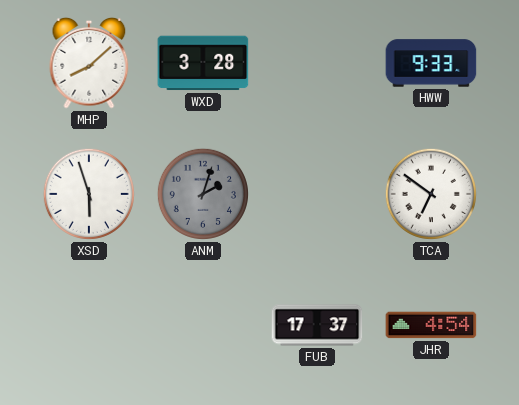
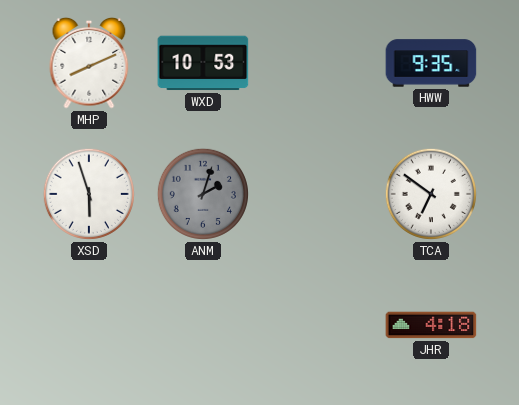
MHP: 8:08 -> 8:11
WXD: 3:28 -> 10:53
HWW: 9:33 -> 9:35
FUB: 17:37 -> none
JHR: 4:54 -> 4:18
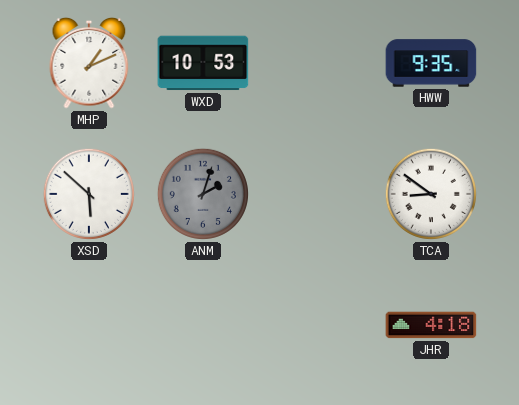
MHP: 8:11 -> 1:11
XSD: 5:57 -> 5:52
TCA: 6:51 -> 8:51
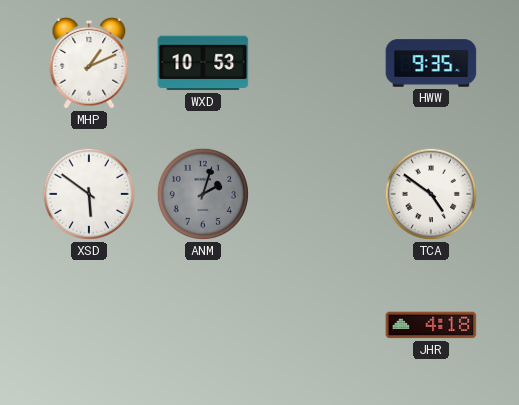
XSD: 5:52 -> 5:51
TCA: 8:51 -> 4:51
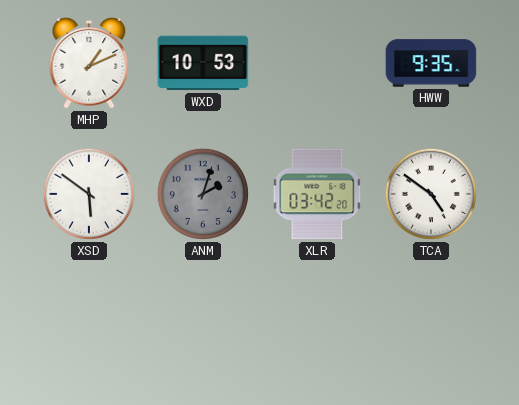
XLR: none -> 03:42
JHR: 4:18 -> none
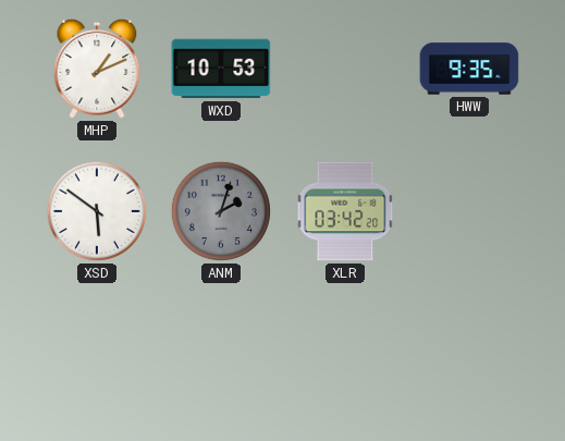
TCA: 4:51 -> none
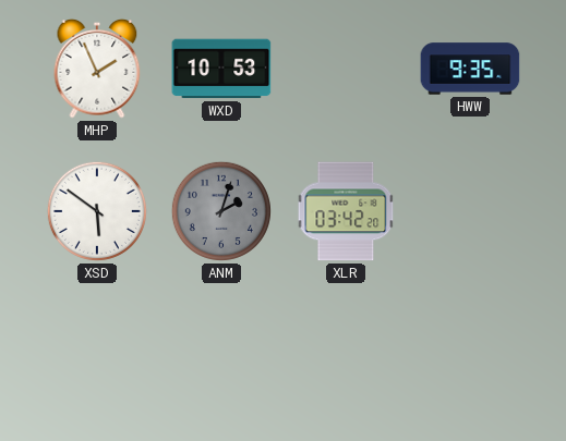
MHP: 1:11 -> 1:56
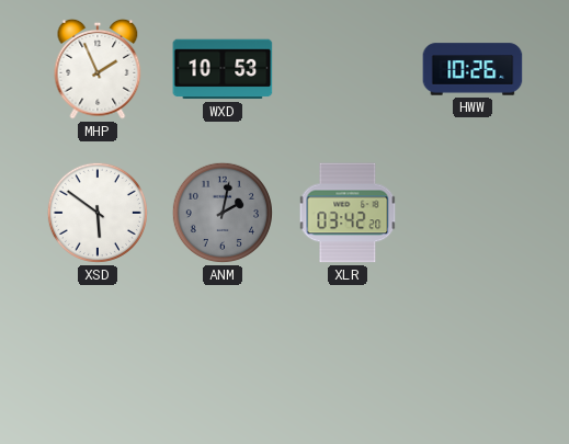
HWW: 9:35 -> 10:26
ANM: 2:03 -> 2:02
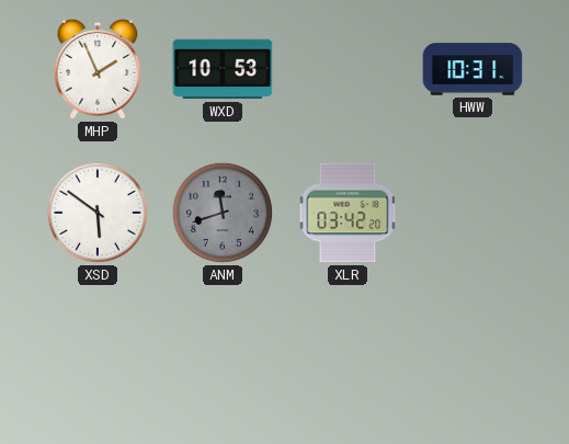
HWW: 10:26 -> 10:31
ANM: 2:02 -> 11:42
